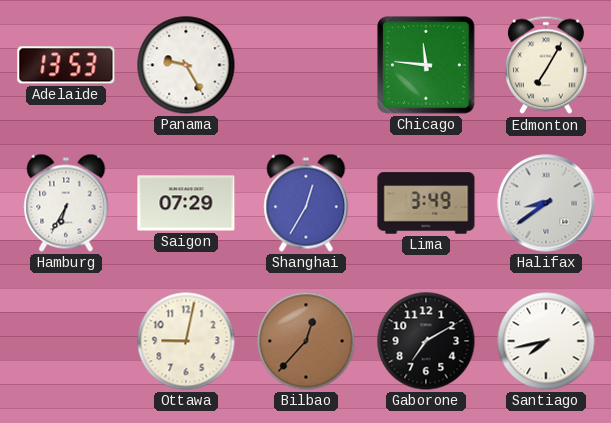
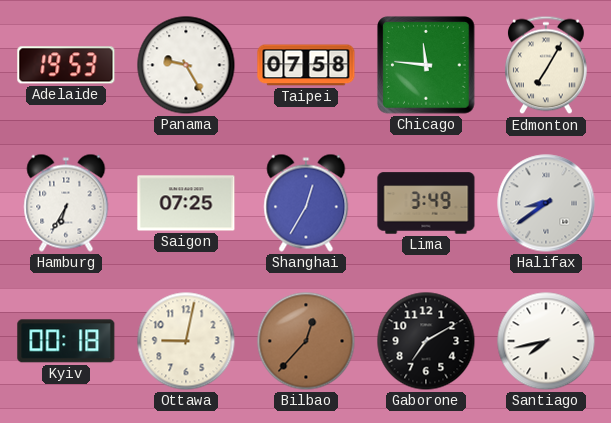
Adelaide: 13:53 -> 19:53
Taipei: none -> 07:58
Saigon: 07:29 -> 07:25
Kyiv: none -> 00:18
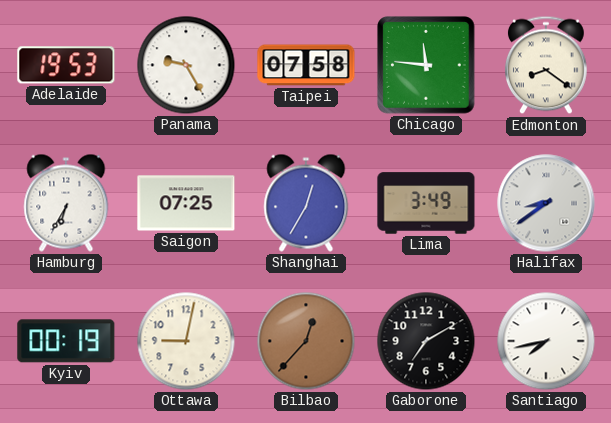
Edmonton: 7:05 -> 8:21
Kyiv: 00:18 -> 00:19
